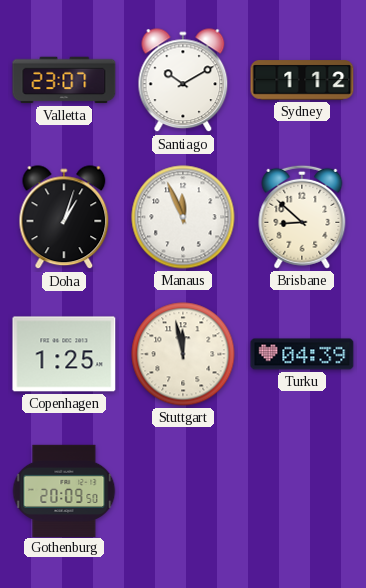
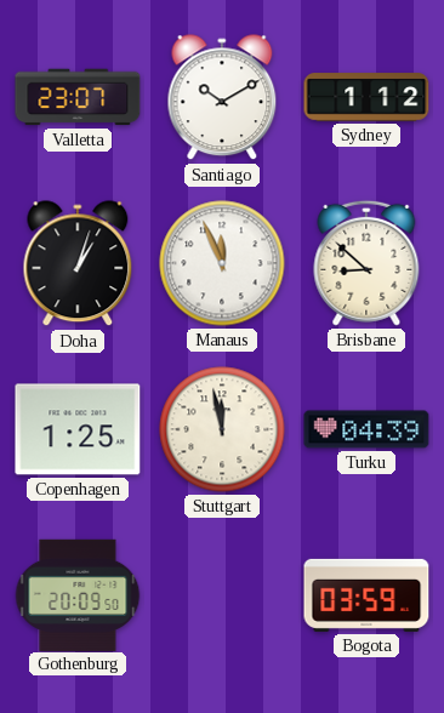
Bogota: none -> 03:59
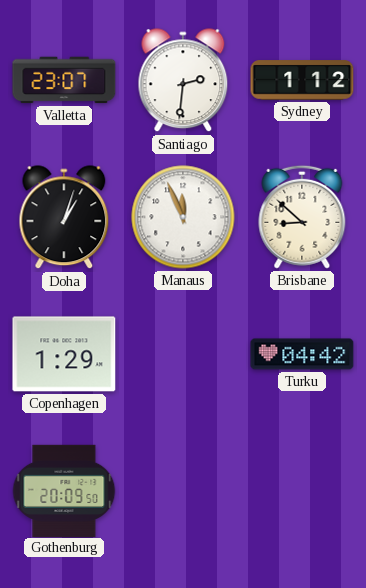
Santiago: 10:10 -> 2:31
Copenhagen: 1:25 -> 1:29
Stuttgart: 11:58 -> none
Turku: 04:39 -> 04:42
Bogota: 03:59 -> none
